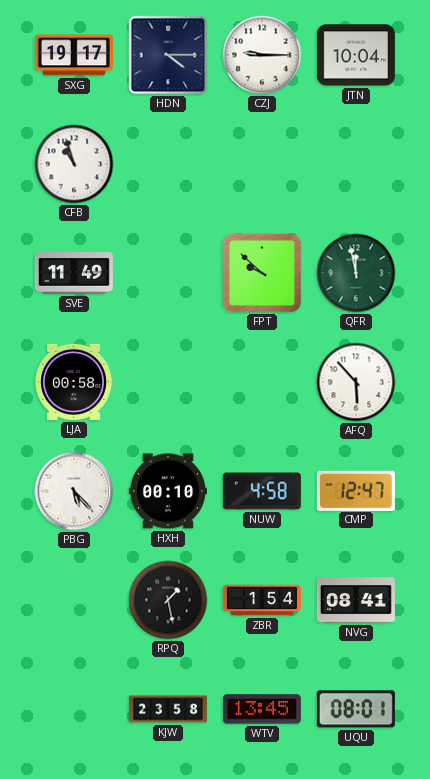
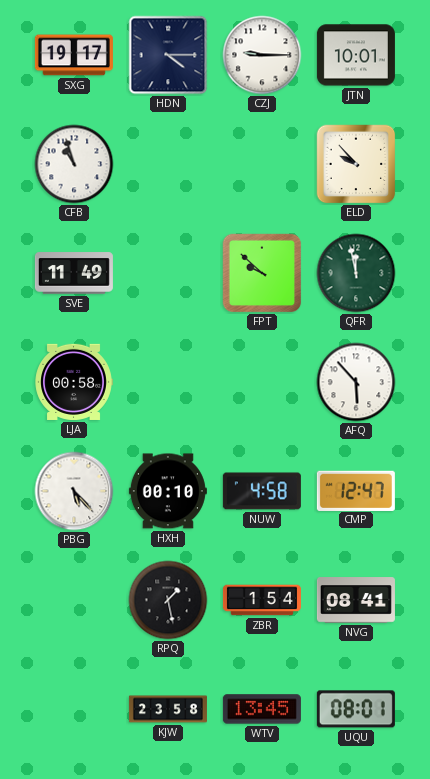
JTN: 10:04 -> 10:01
ELD: none -> 9:53
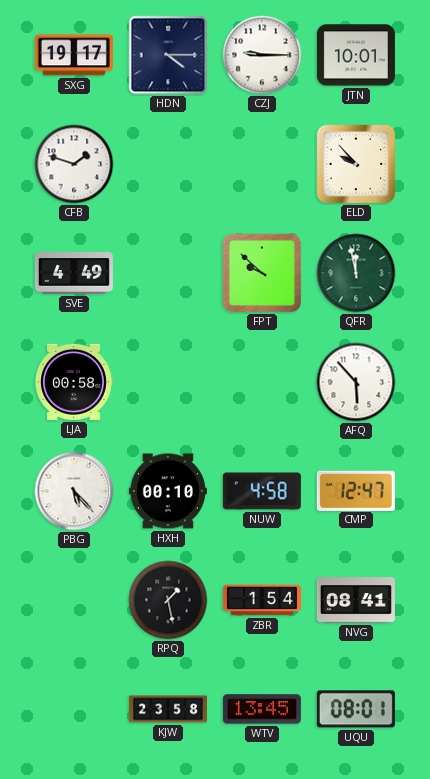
CFB: 10:57 -> 1:48
SVE: 11:49 -> 4:49
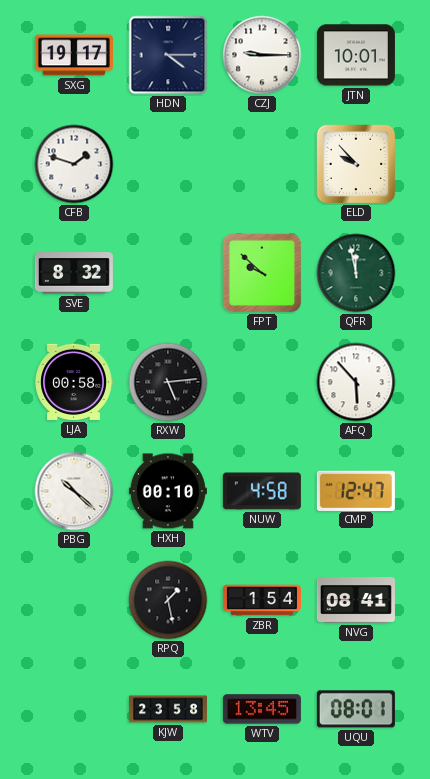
SVE: 4:49 -> 8:32
RXW: none -> 5:14
PBG: 5:23 -> 10:22
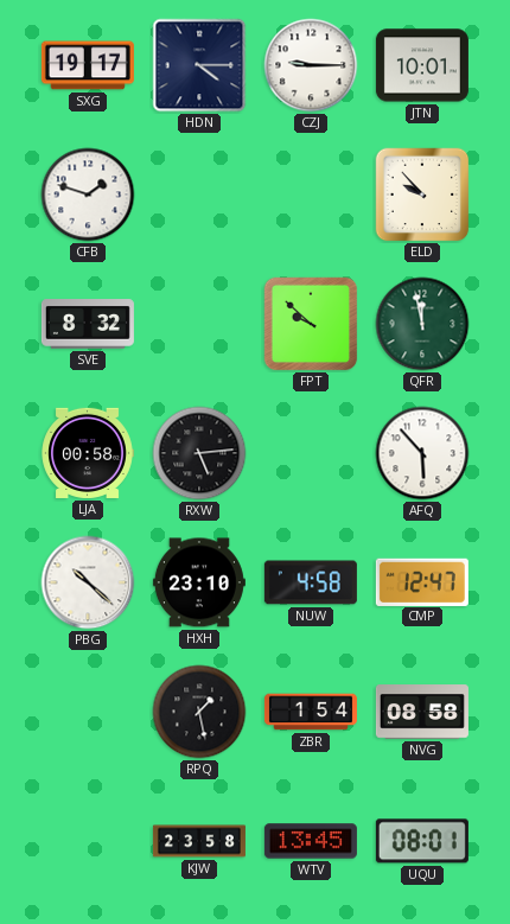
HXH: 00:10 -> 23:10
NVG: 08:41 -> 08:58
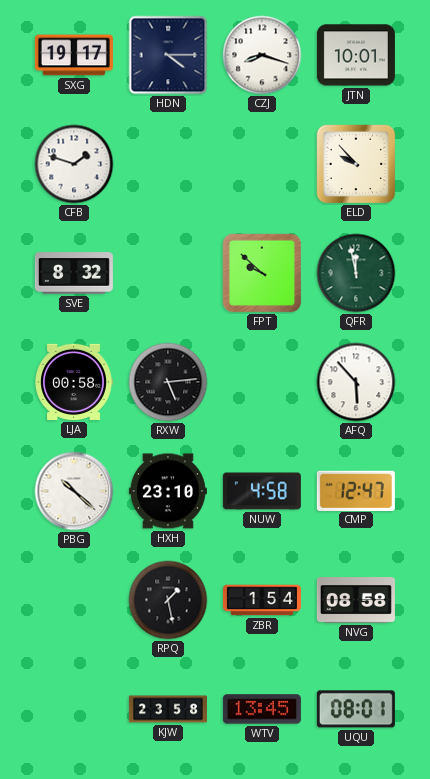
CZJ: 9:15 -> 8:18
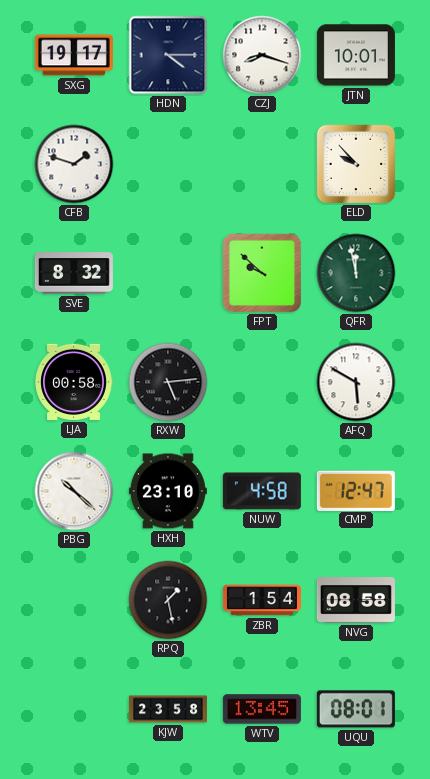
AFQ: 5:53 -> 5:50
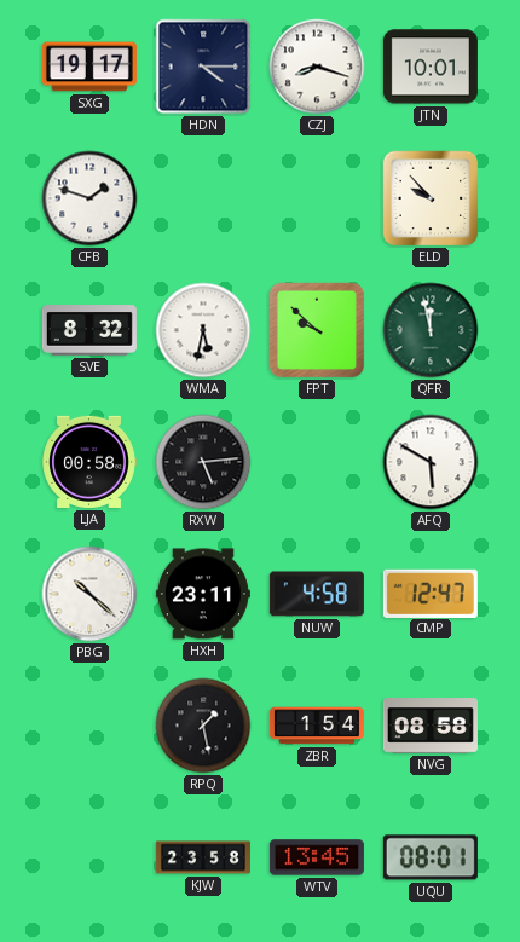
WMA: none -> 5:32
HXH: 23:10 -> 23:11
